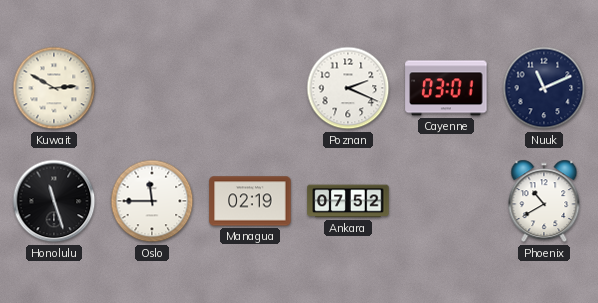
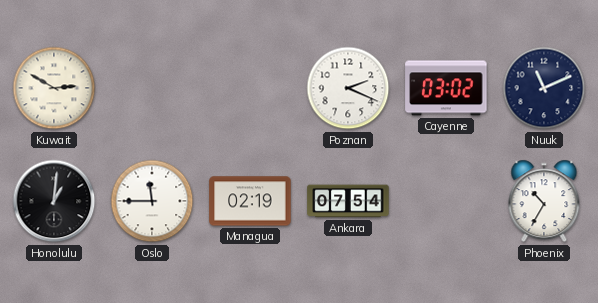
Cayenne: 03:01 -> 03:02
Honolulu: 11:27 -> 1:01
Ankara: 07:52 -> 07:54
Phoenix: 10:40 -> 10:35
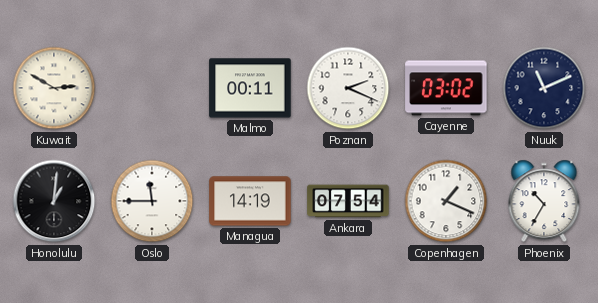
Malmo: none -> 00:11
Managua: 02:19 -> 14:19
Copenhagen: none -> 1:19
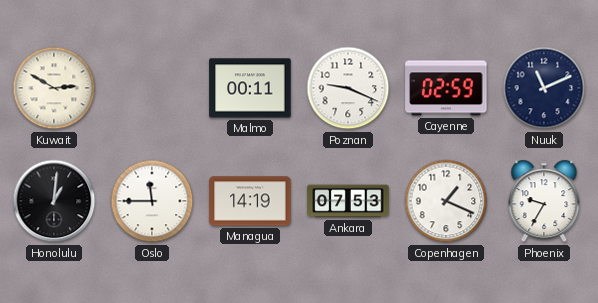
Poznan: 2:19 -> 9:19
Cayenne: 03:02 -> 02:59
Ankara: 07:54 -> 07:53
Phoenix: 10:35 -> 9:35
